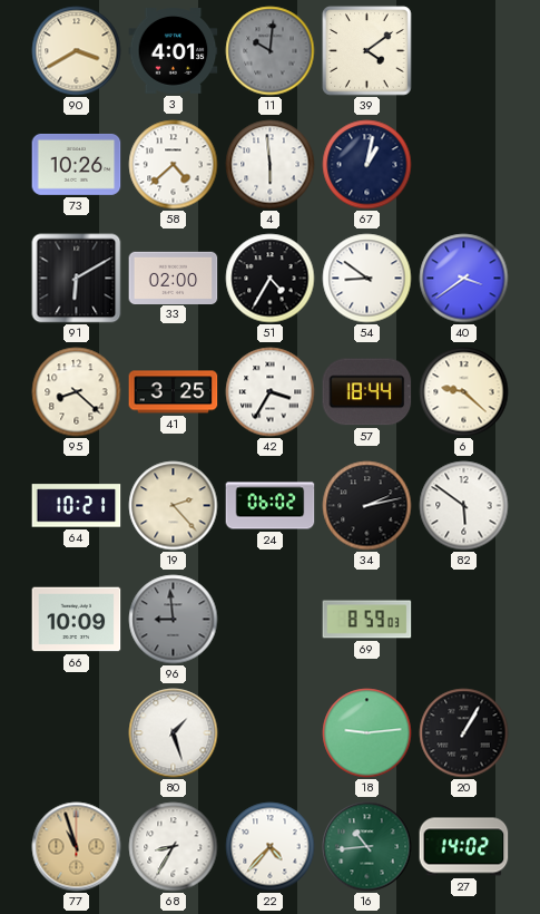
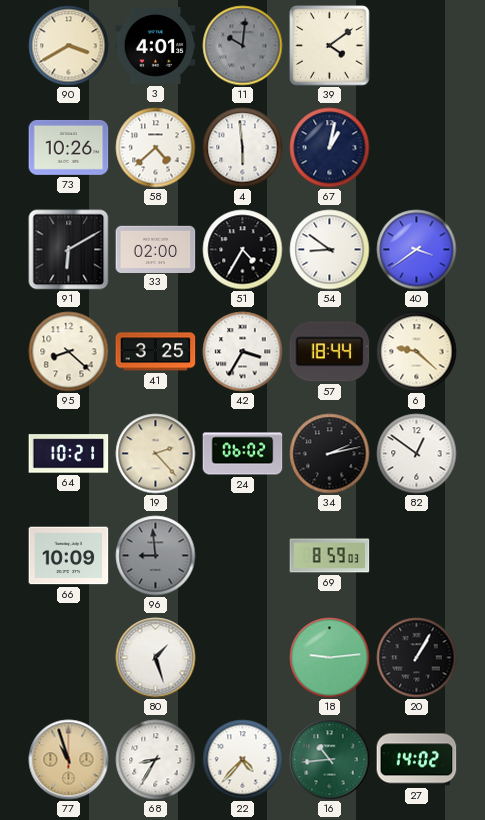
82: 5:51 -> 12:51
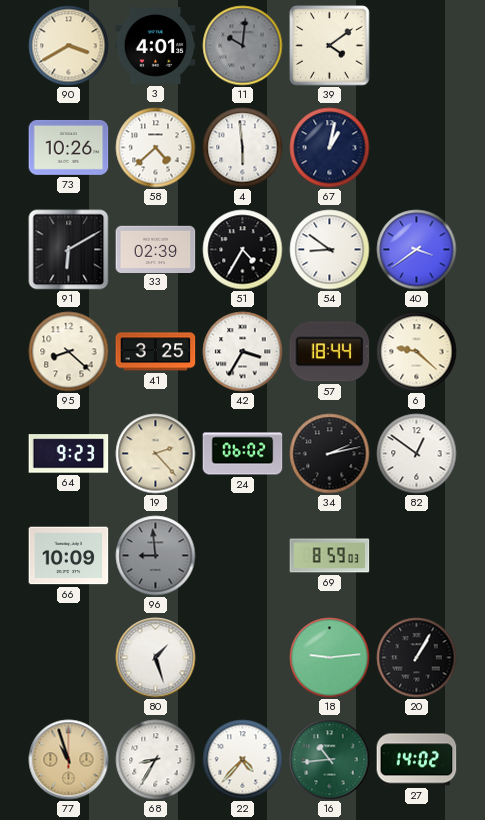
33: 02:00 -> 02:39
64: 10:21 -> 9:23
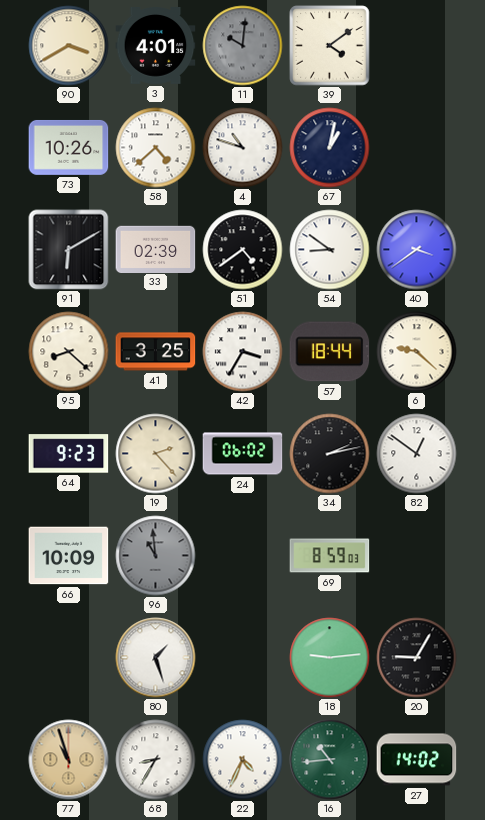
4: 5:59 -> 10:48
51: 4:35 -> 4:39
96: 8:59 -> 10:59
20: 1:05 -> 9:05
22: 4:37 -> 4:34
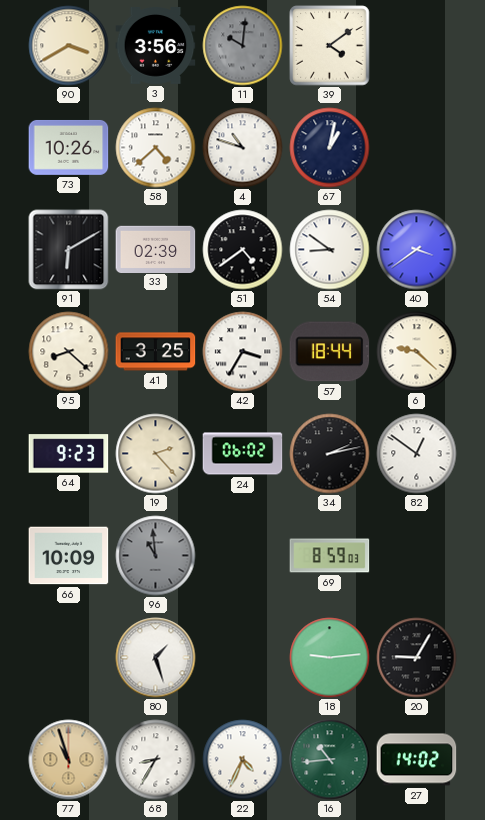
3: 4:01 -> 3:56
